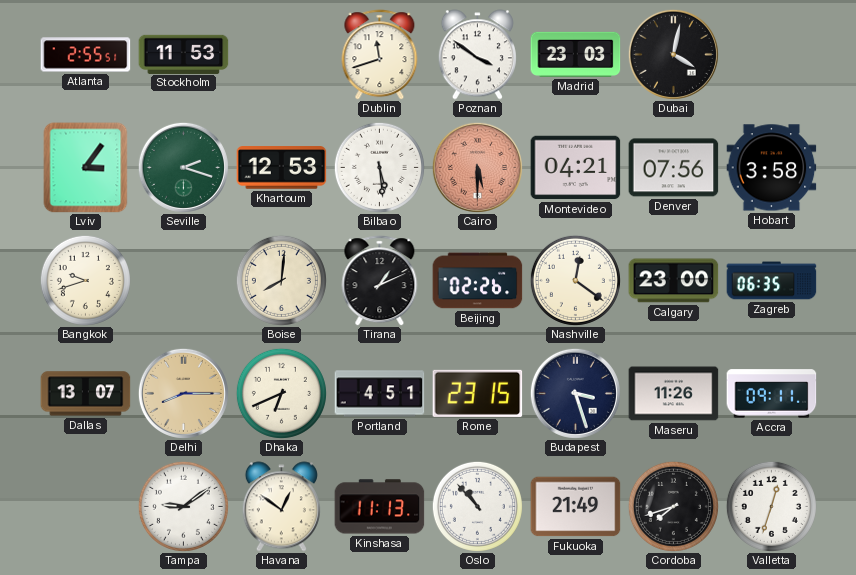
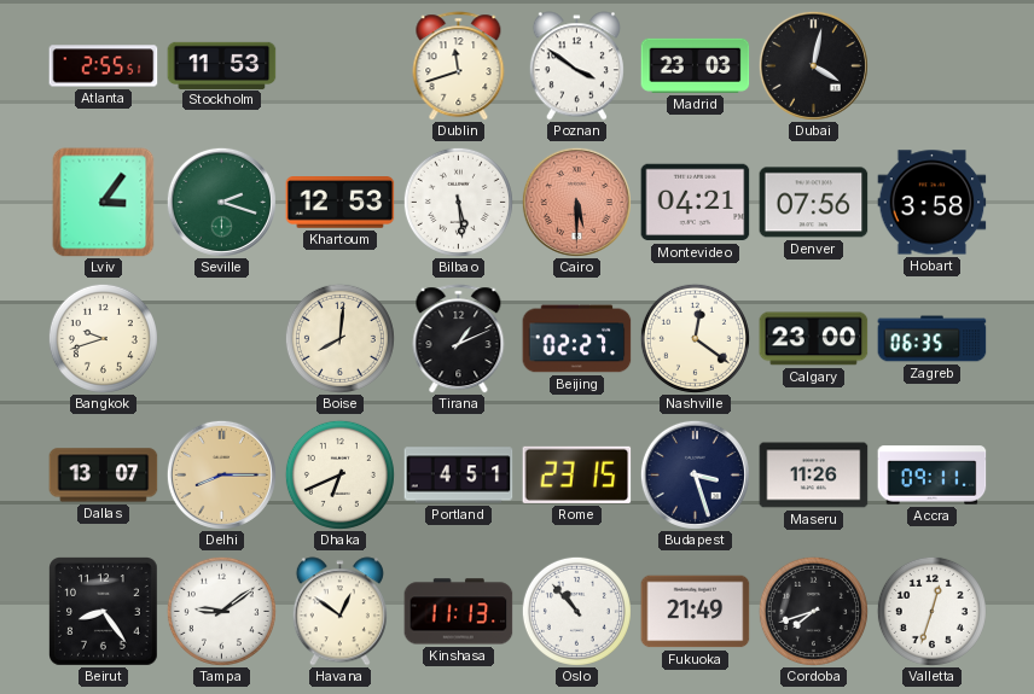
Beijing: 02:26 -> 02:27
Beirut: none -> 8:24
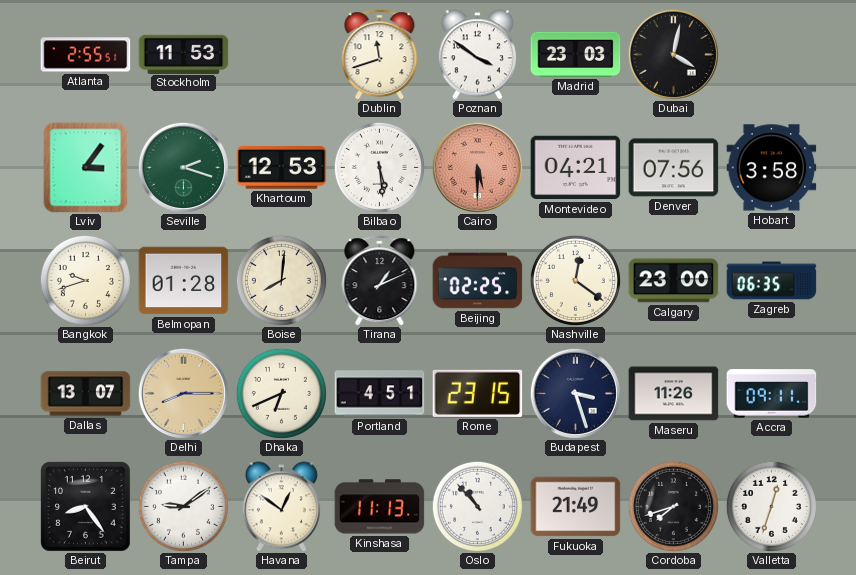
Belmopan: none -> 01:28
Beijing: 02:27 -> 02:25
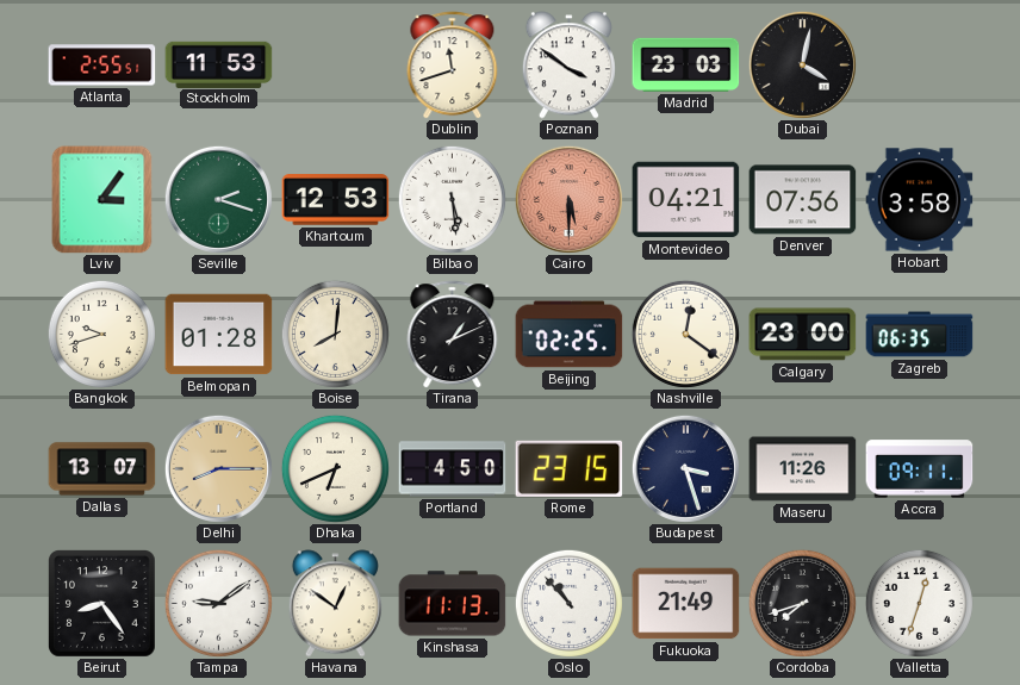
Portland: 4:51 -> 4:50
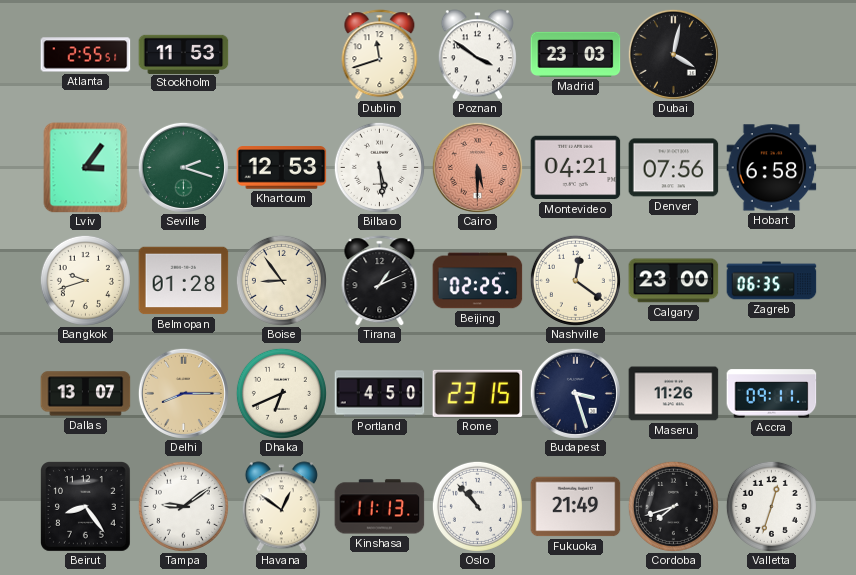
Hobart: 3:58 -> 6:58
Boise: 8:01 -> 8:54
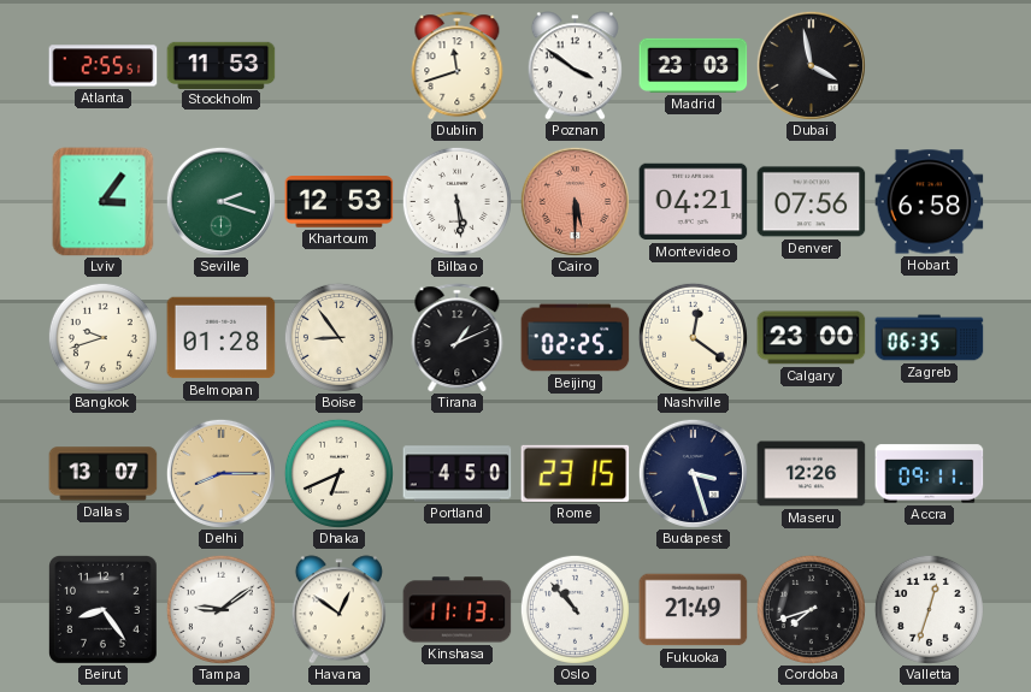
Dubai: 4:02 -> 3:58
Maseru: 11:26 -> 12:26
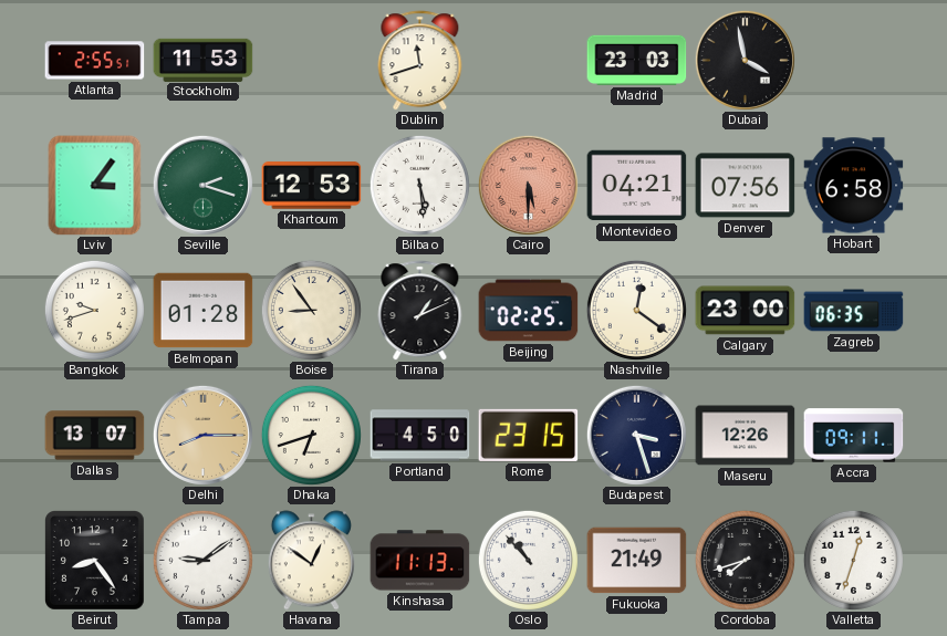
Poznan: 3:51 -> none
Dhaka: 6:41 -> 6:42
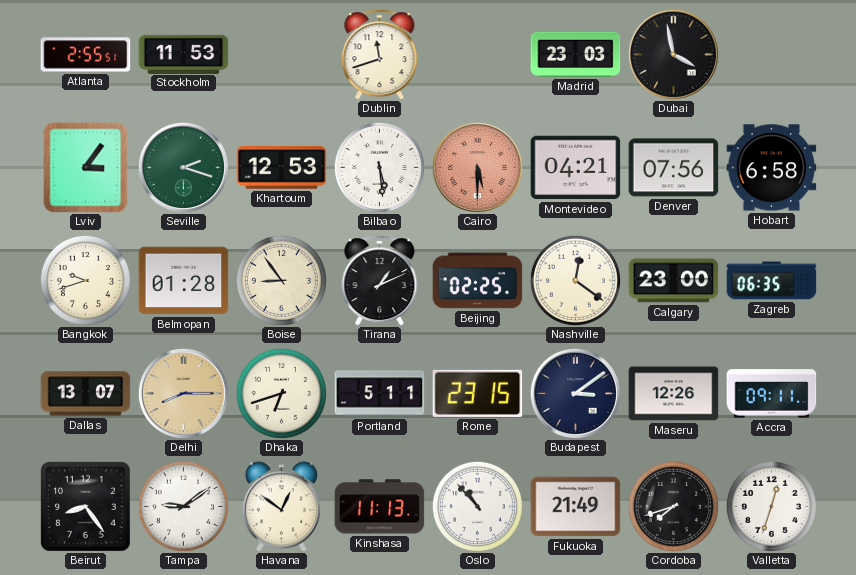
Portland: 4:50 -> 5:11
Budapest: 3:27 -> 3:09
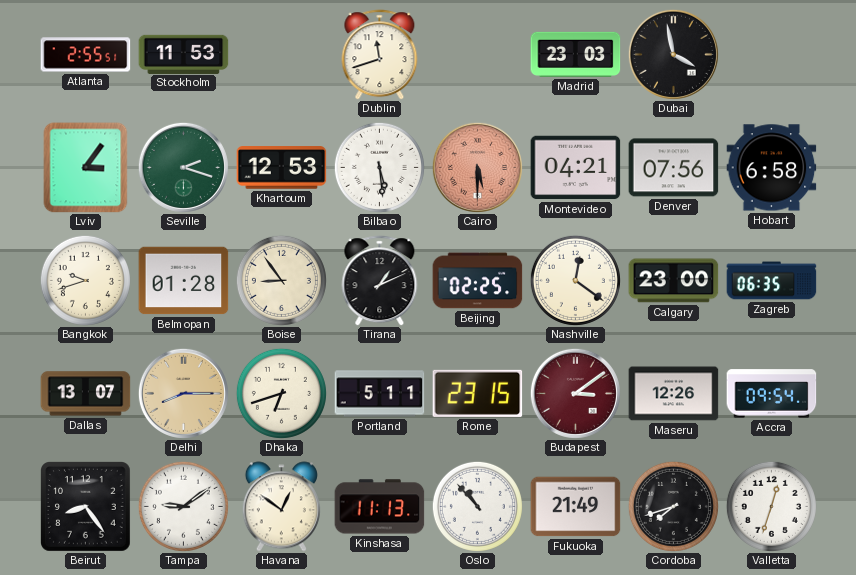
Budapest dial: navy -> burgundy
Accra: 09:11 -> 09:54
